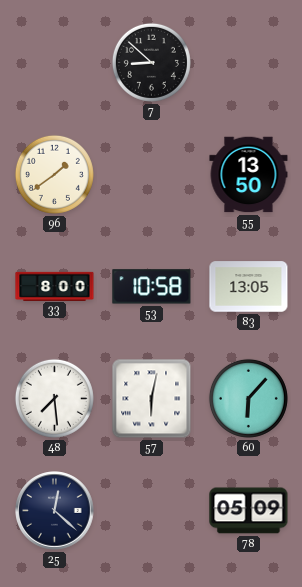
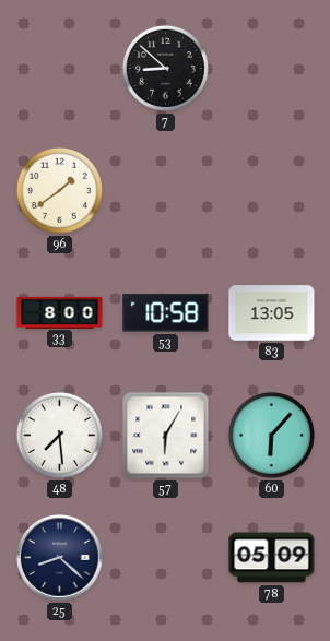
55: 13:50 -> none
57: 6:02 -> 6:05
25: 12:22 -> 8:22
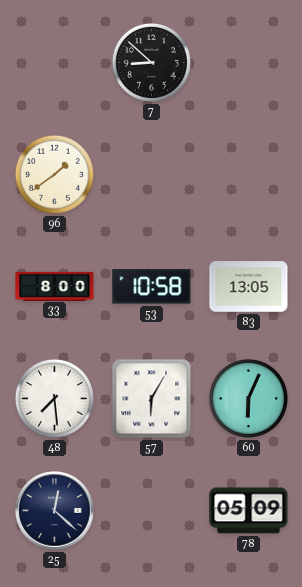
60: 6:07 -> 6:04
25: 8:22 -> 12:22
